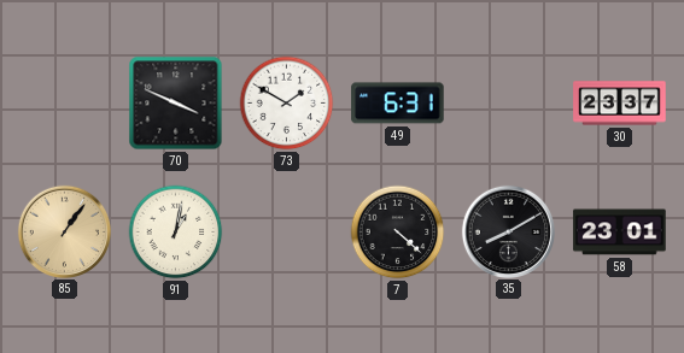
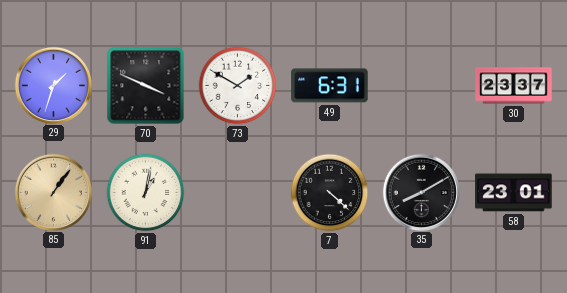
29: none -> 1:33
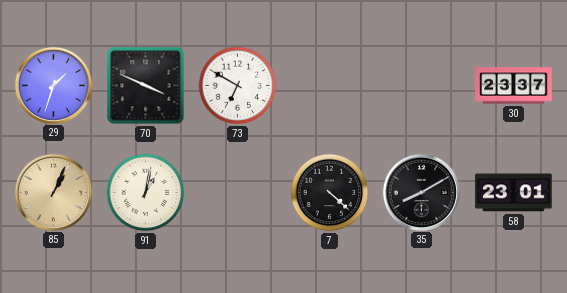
73: 1:50 -> 6:50
49: 6:31 -> none
85: 1:06 -> 1:04
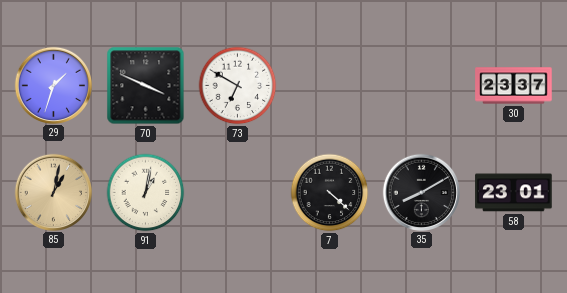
85: 1:04 -> 1:02
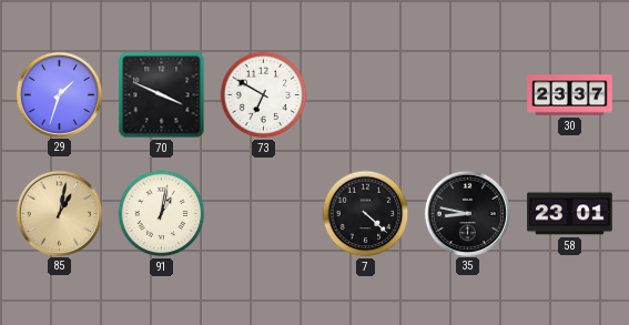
35: 8:10 -> 8:47
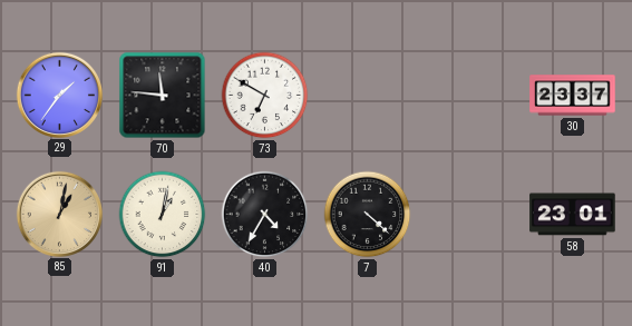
29: 1:33 -> 1:36
70: 3:49 -> 11:46
40: none -> 4:35
35: 8:47 -> none
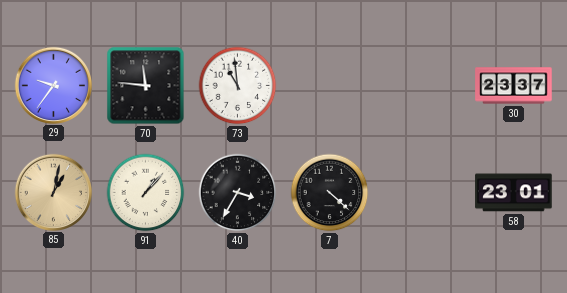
29: 1:36 -> 9:36
73: 6:50 -> 10:59
91: 1:02 -> 1:07
40: 4:35 -> 3:35
